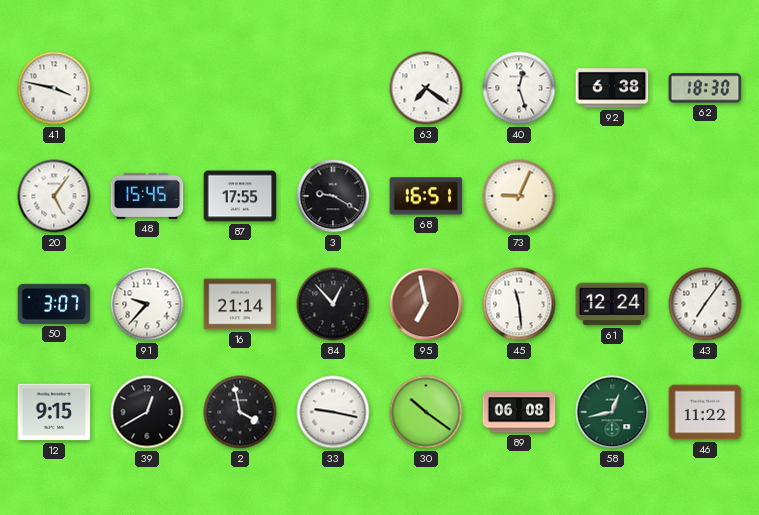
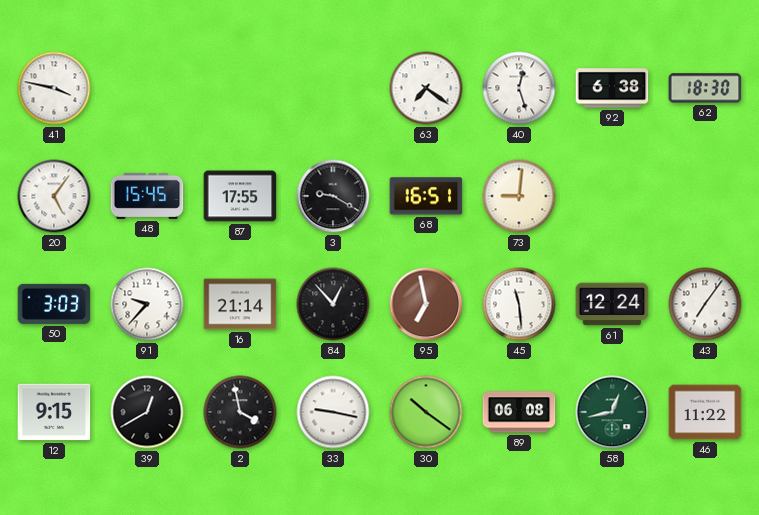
73: 9:04 -> 9:01
50: 3:07 -> 3:03
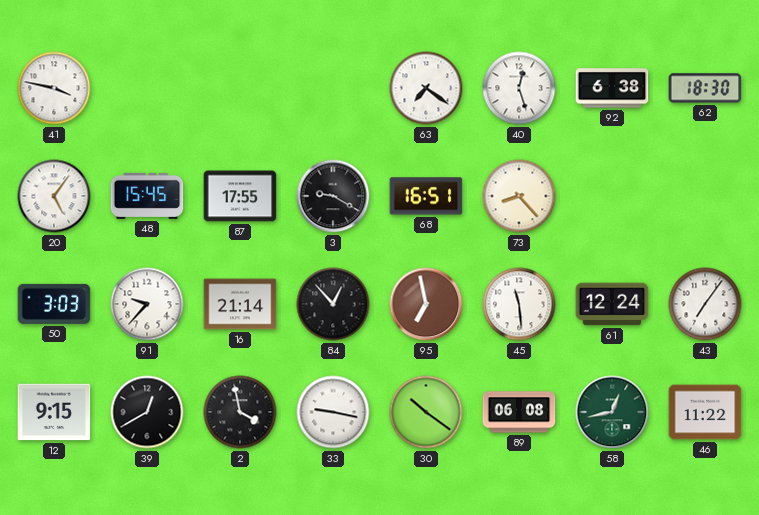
73: 9:01 -> 8:23
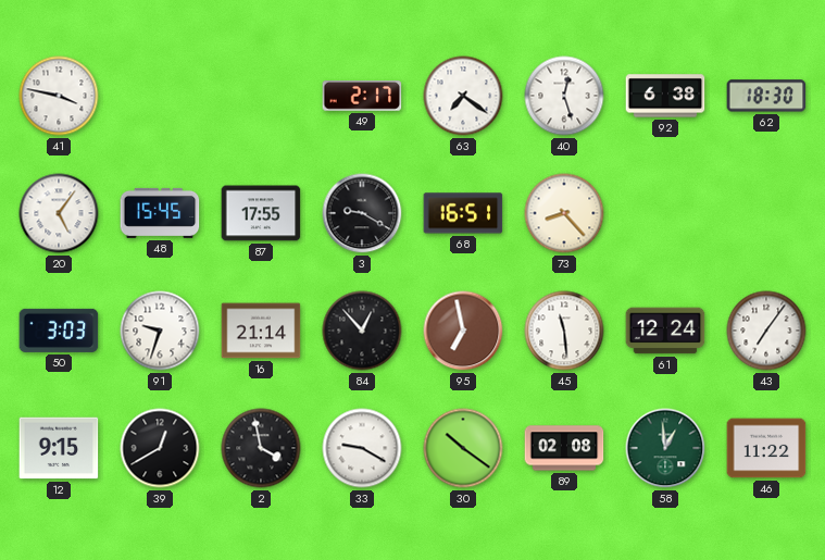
49: none -> 2:17
91: 9:37 -> 9:33
33: 9:17 -> 9:20
89: 06:08 -> 02:08
58: 12:43 -> 12:59
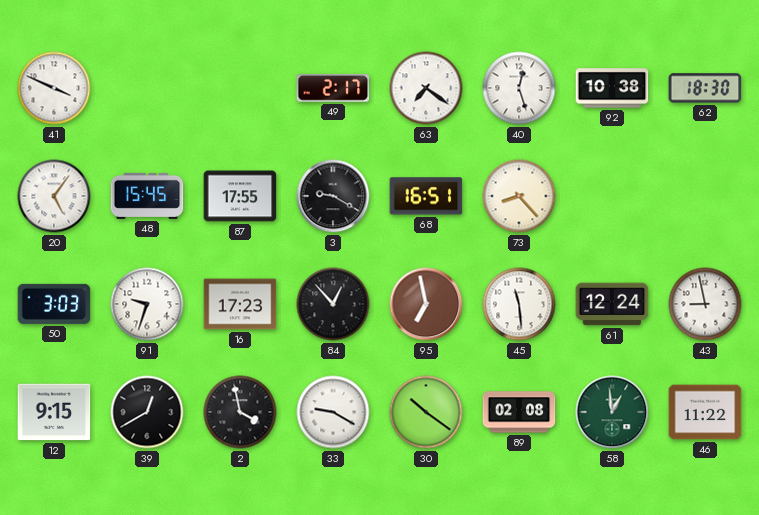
41: 3:47 -> 3:49
92: 6:38 -> 10:38
16: 21:14 -> 17:23
43: 7:06 -> 8:58
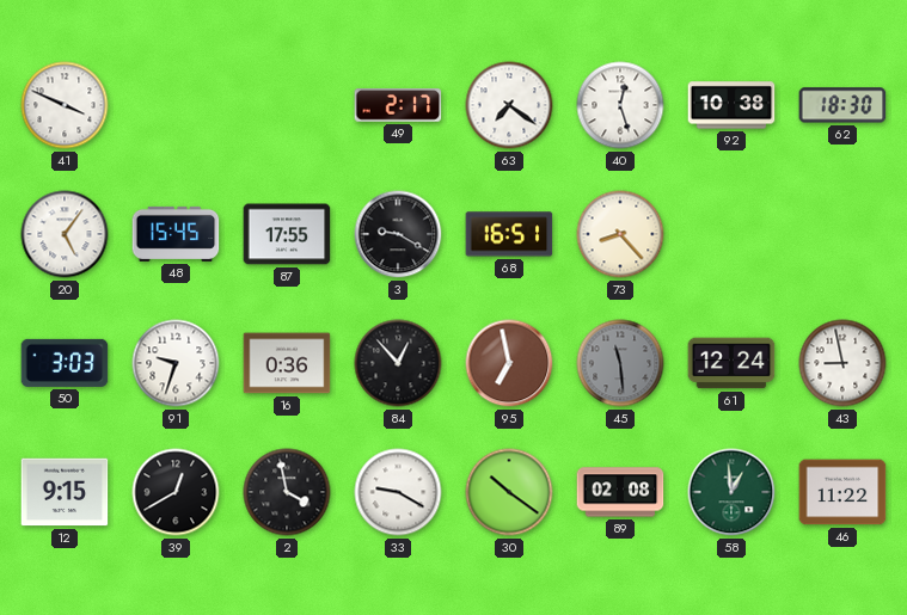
16: 17:23 -> 0:36
45 dial: white -> grey
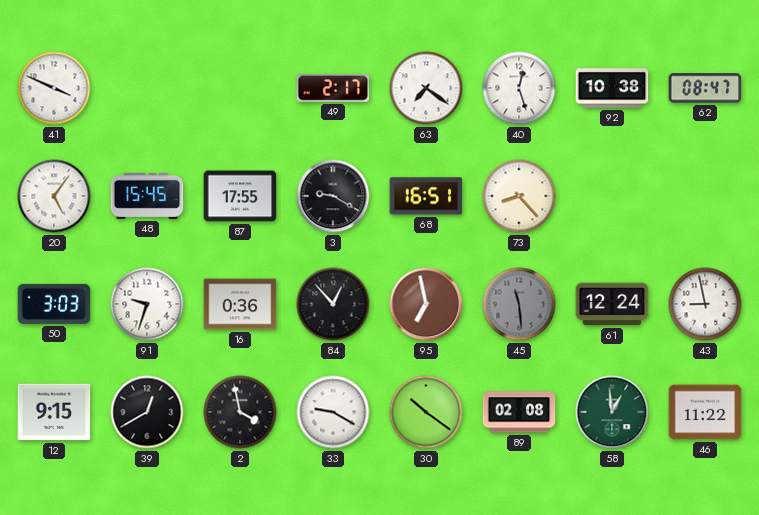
62: 18:30 -> 08:47
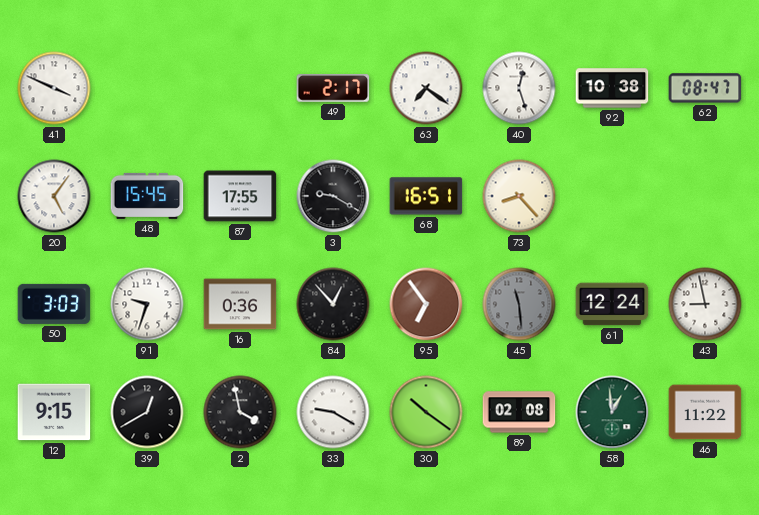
95: 6:58 -> 6:54
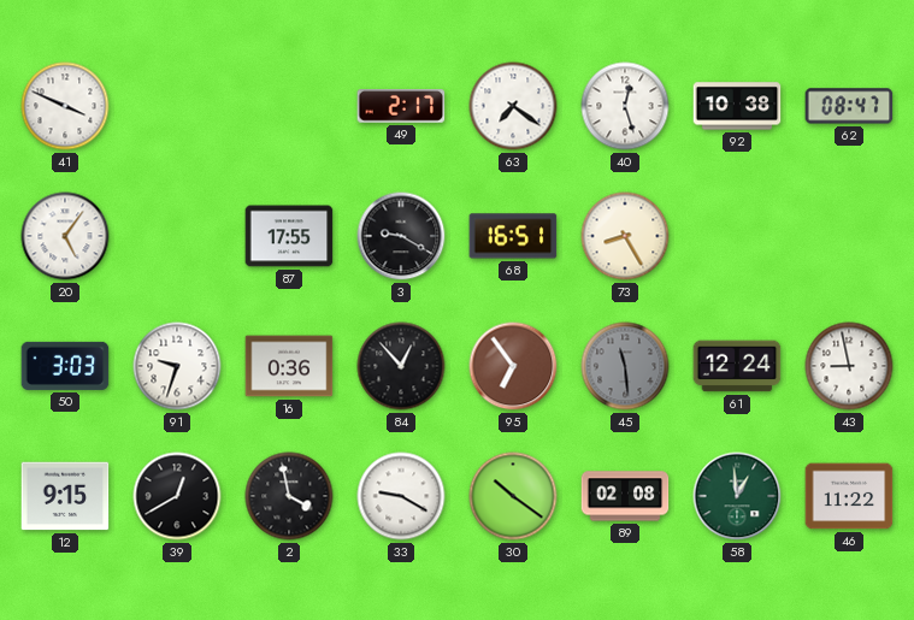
48: 15:45 -> none
73: 8:23 -> 8:25
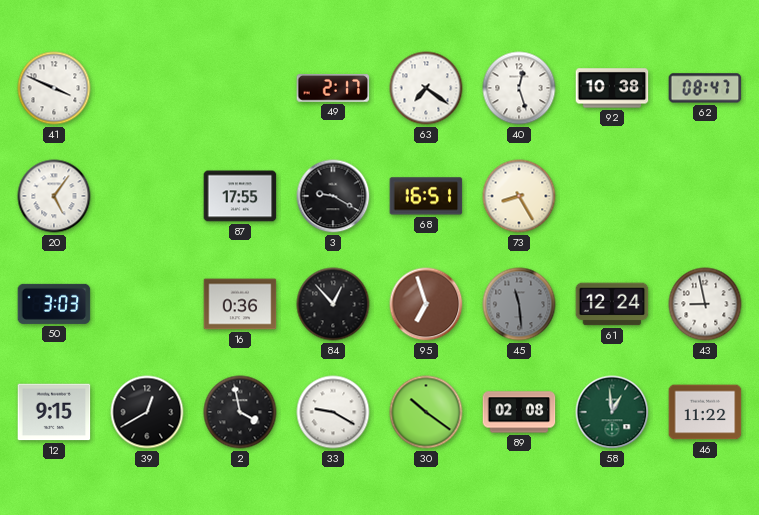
91: 9:33 -> none
95: 6:54 -> 6:57
